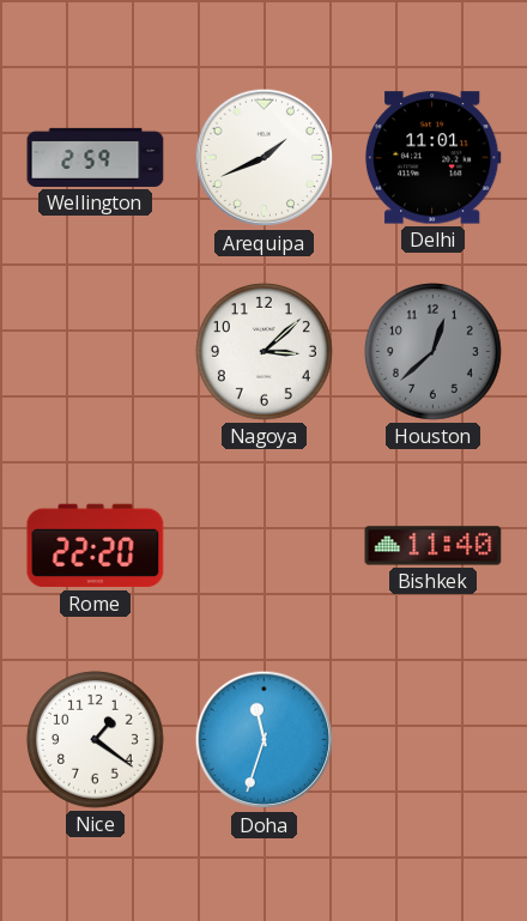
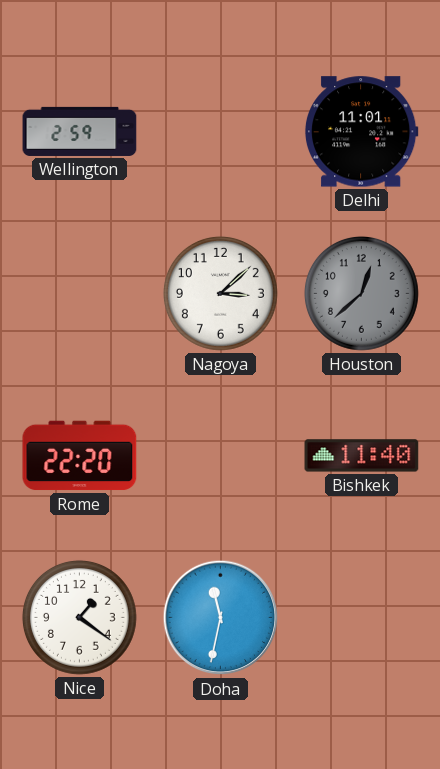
Arequipa: 1:41 -> none
Doha: 11:33 -> 11:32
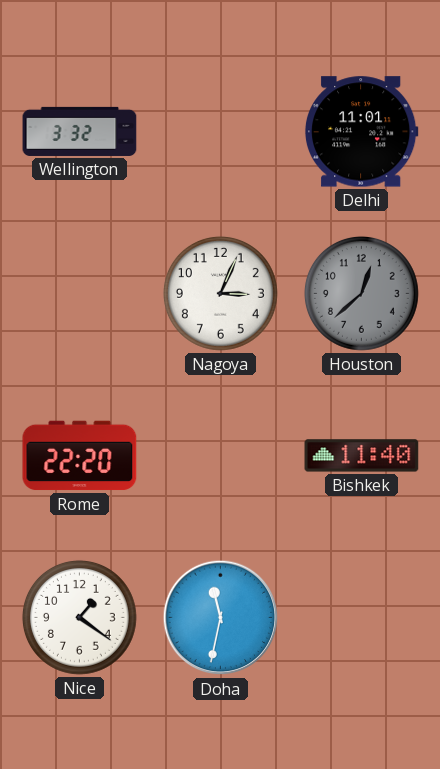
Wellington: 2:59 -> 3:32
Nagoya: 3:08 -> 3:04
